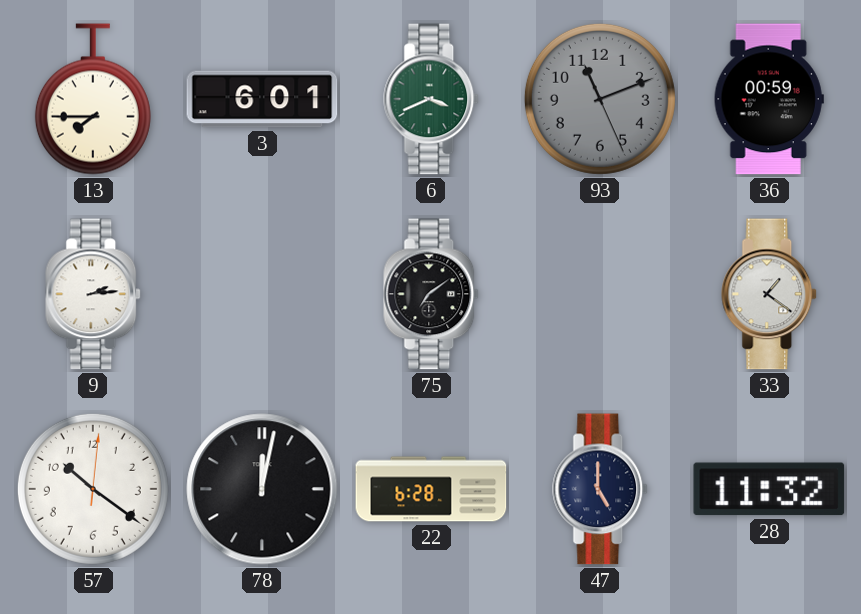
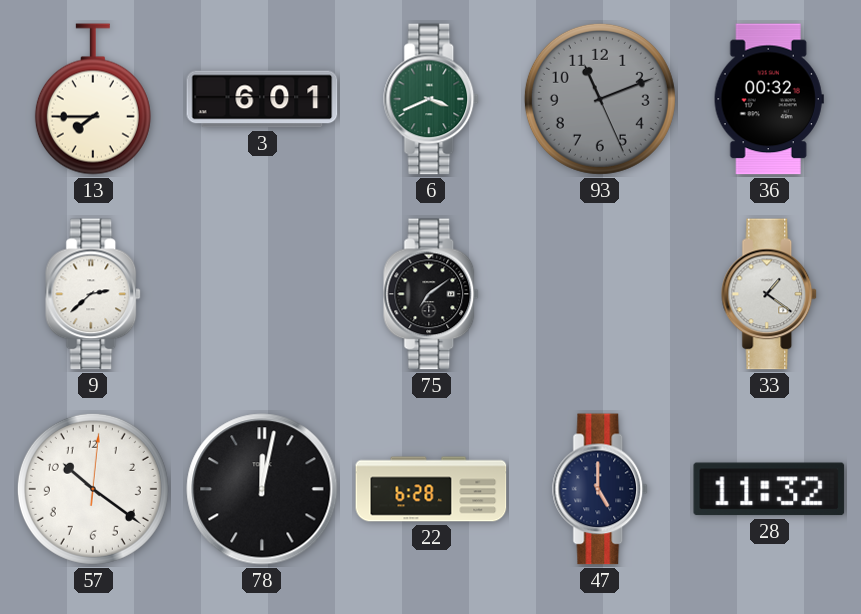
36: 00:59 -> 00:32
9: 2:14 -> 2:38
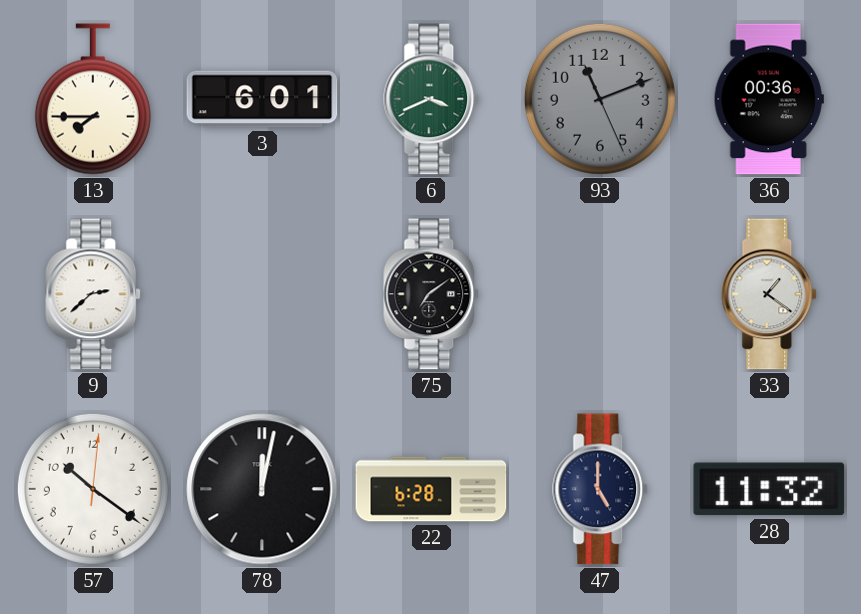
36: 00:32 -> 00:36
